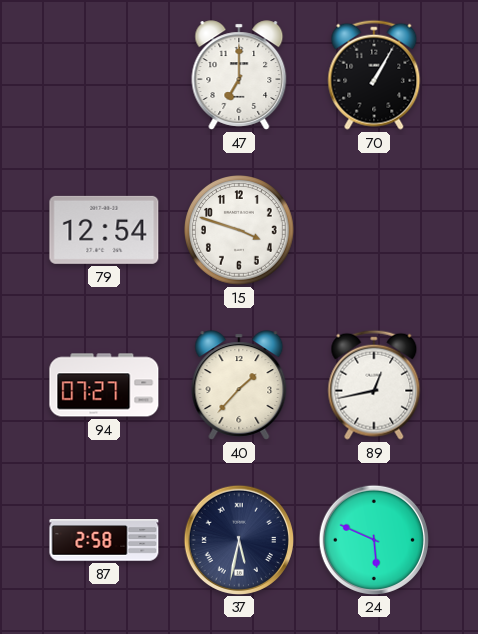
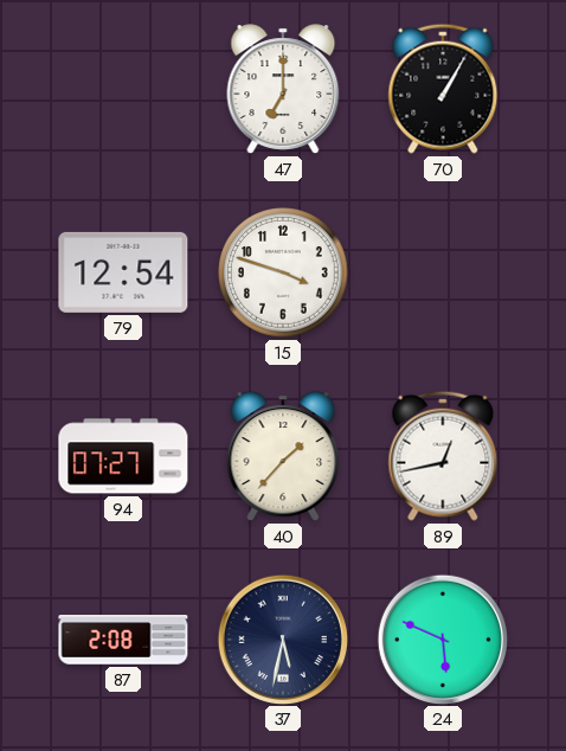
87: 2:58 -> 2:08
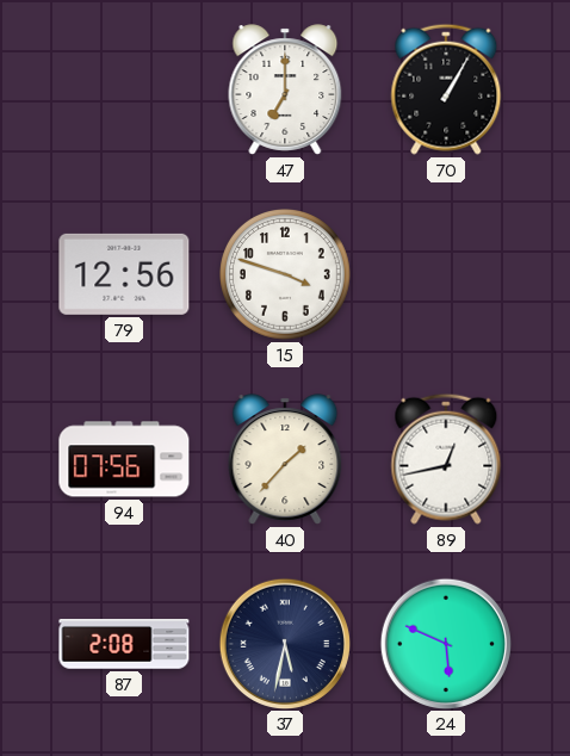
79: 12:54 -> 12:56
94: 07:27 -> 07:56
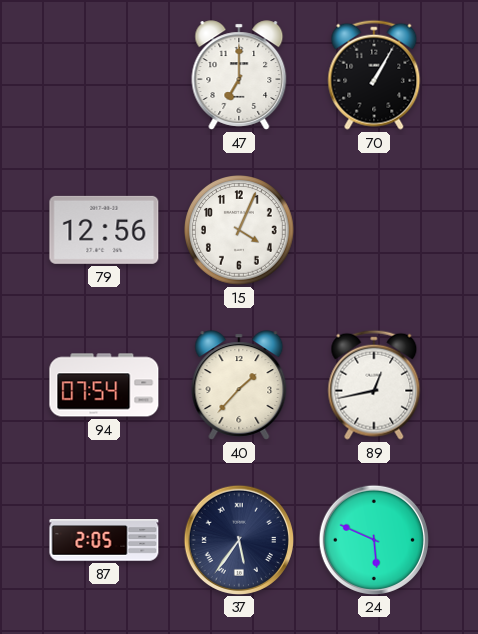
15: 3:48 -> 4:04
94: 07:56 -> 07:54
87: 2:08 -> 2:05
37: 5:32 -> 5:36
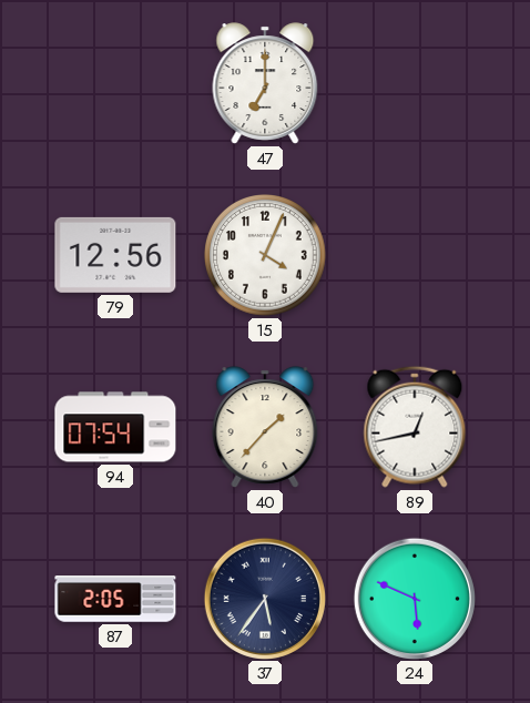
70: 1:05 -> none
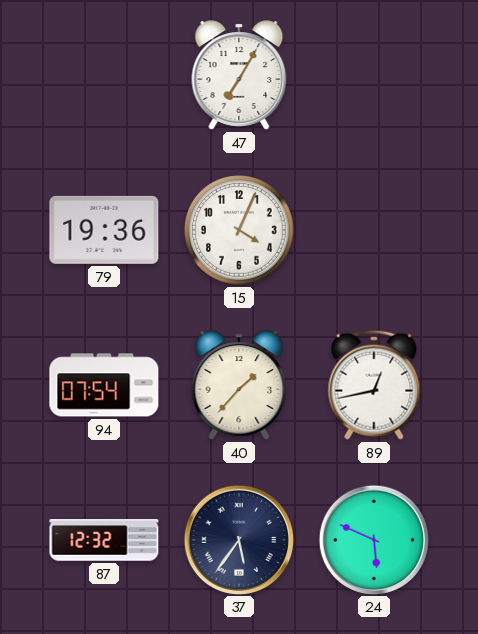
47: 7:00 -> 7:05
79: 12:56 -> 19:36
87: 2:05 -> 12:32
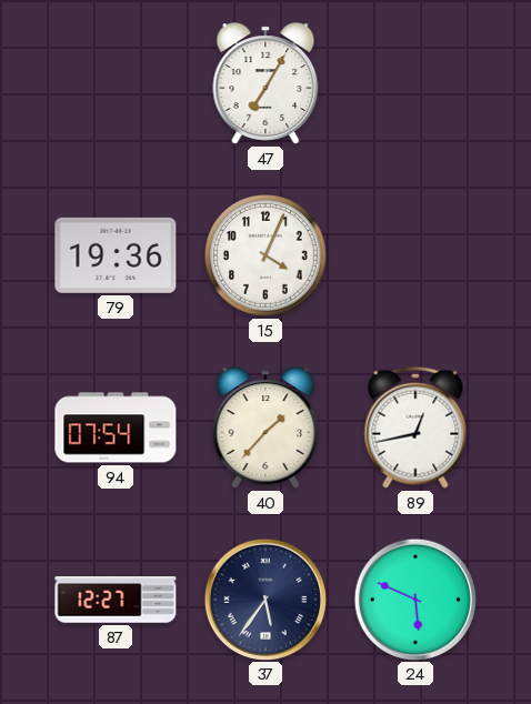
87: 12:32 -> 12:27
